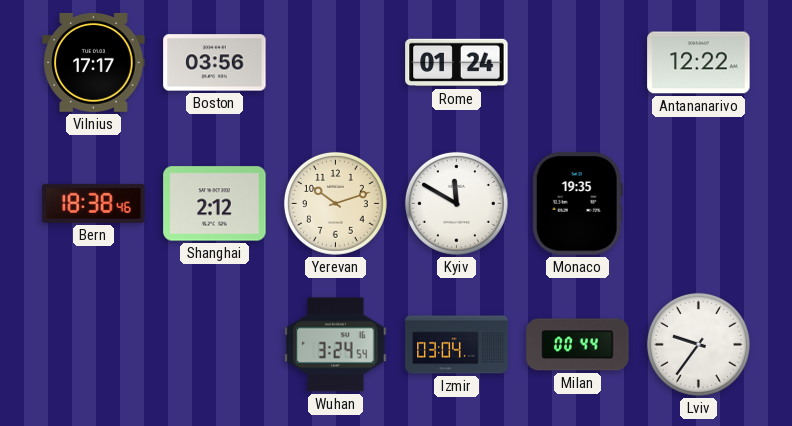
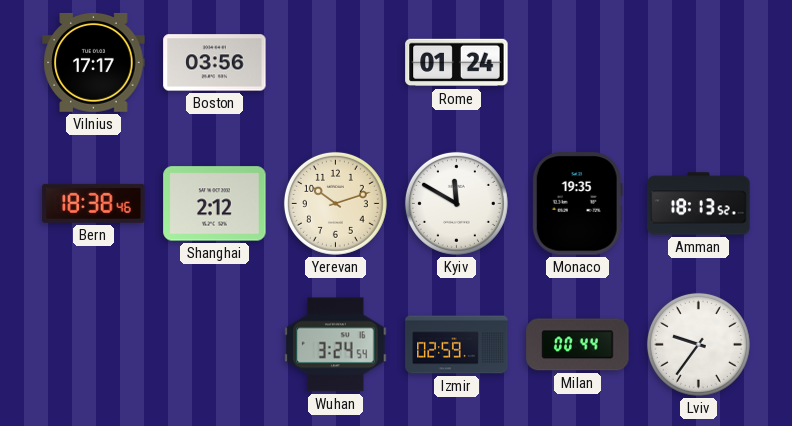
Antananarivo: 12:22 -> none
Amman: none -> 18:13
Izmir: 03:04 -> 02:59
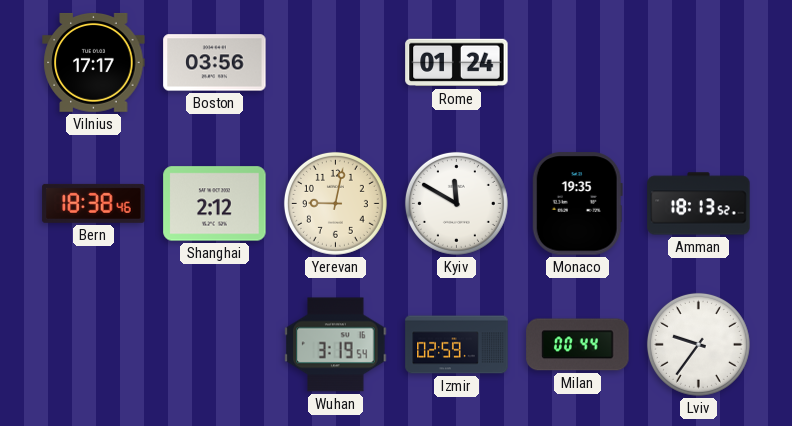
Yerevan: 10:12 -> 9:02
Wuhan: 3:24 -> 3:19
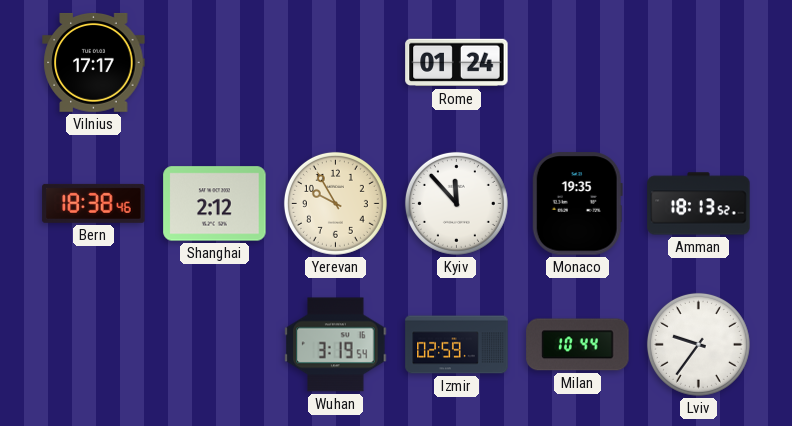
Boston: 03:56 -> none
Yerevan: 9:02 -> 9:55
Kyiv: 11:50 -> 11:53
Milan: 00:44 -> 10:44
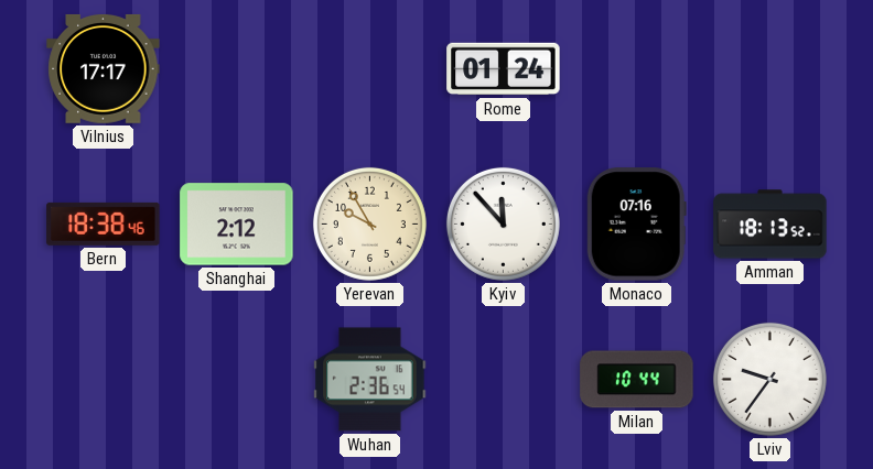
Monaco: 19:35 -> 07:16
Wuhan: 3:19 -> 2:36
Izmir: 02:59 -> none
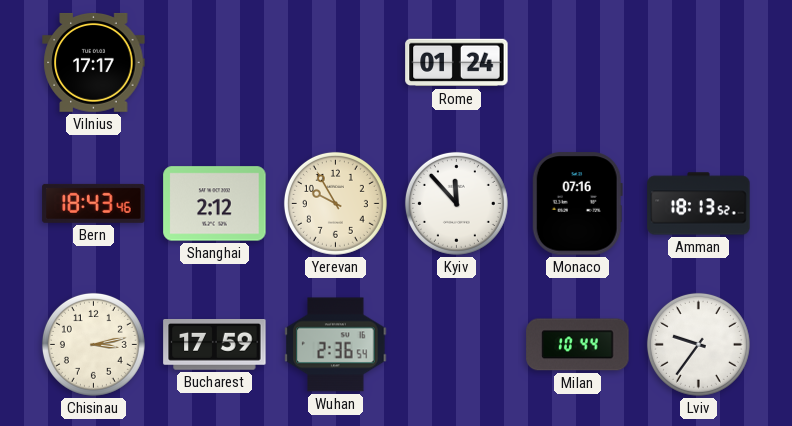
Bern: 18:38 -> 18:43
Chisinau: none -> 3:13
Bucharest: none -> 17:59
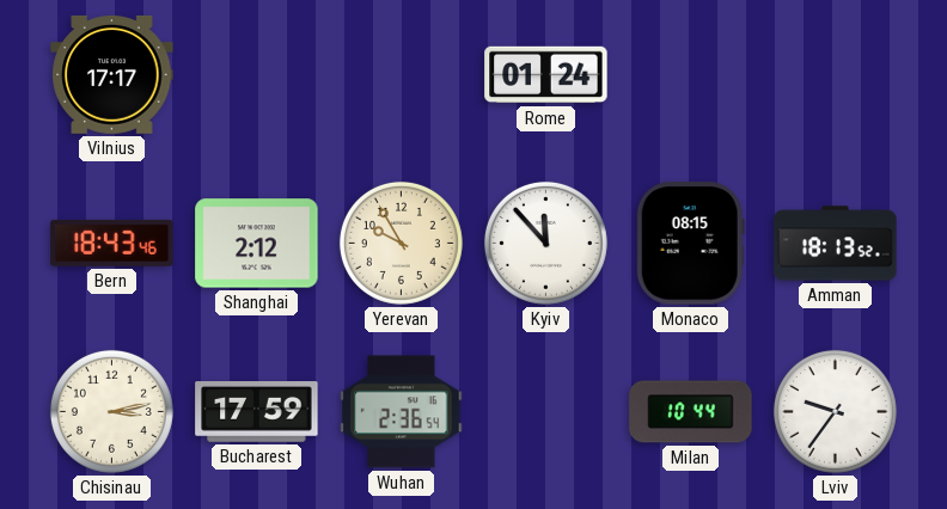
Monaco: 07:16 -> 08:15
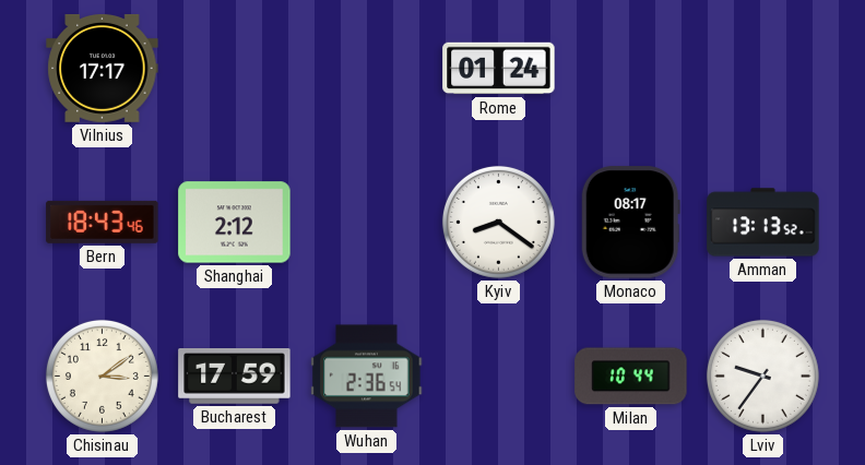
Yerevan: 9:55 -> none
Kyiv: 11:53 -> 8:21
Monaco: 08:15 -> 08:17
Amman: 18:13 -> 13:13
Chisinau: 3:13 -> 3:09
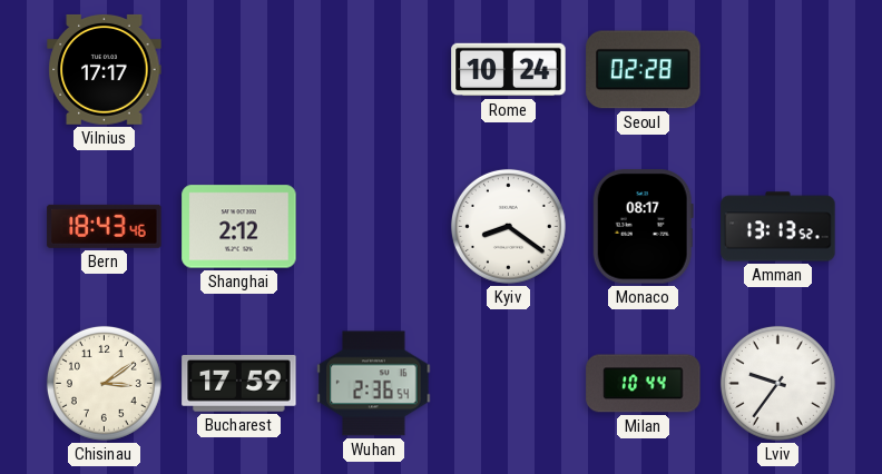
Rome: 01:24 -> 10:24
Seoul: none -> 02:28
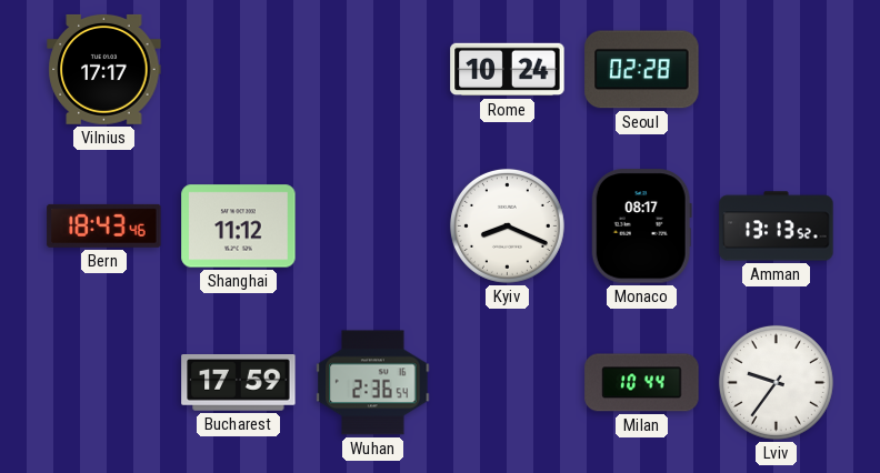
Shanghai: 2:12 -> 11:12
Kyiv: 8:21 -> 8:19
Chisinau: 3:09 -> none
